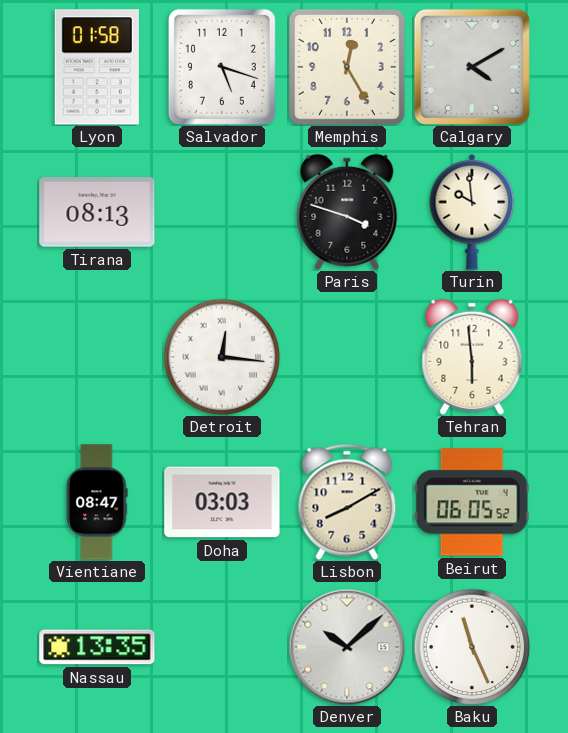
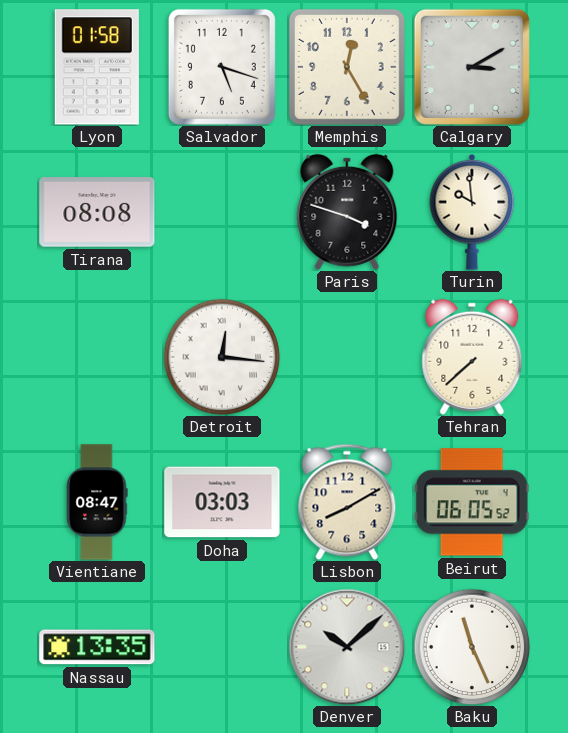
Calgary: 4:10 -> 3:10
Tirana: 08:13 -> 08:08
Tehran: 5:59 -> 7:38
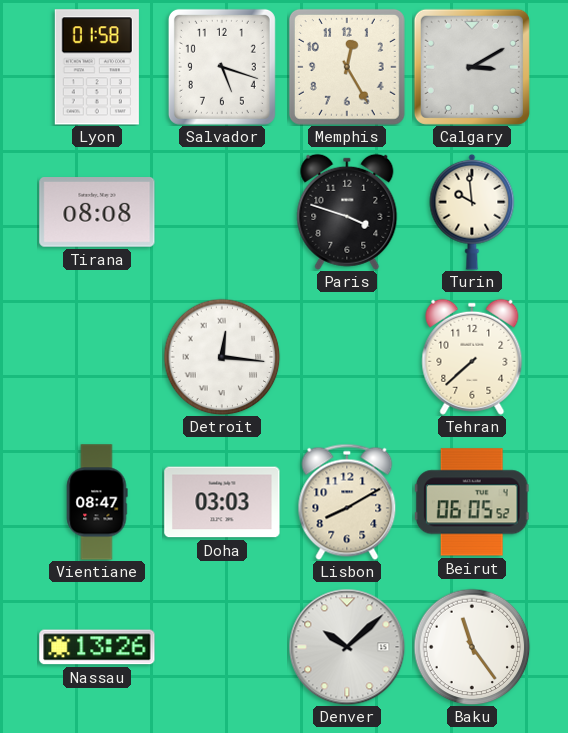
Nassau: 13:35 -> 13:26
Baku: 11:26 -> 11:24
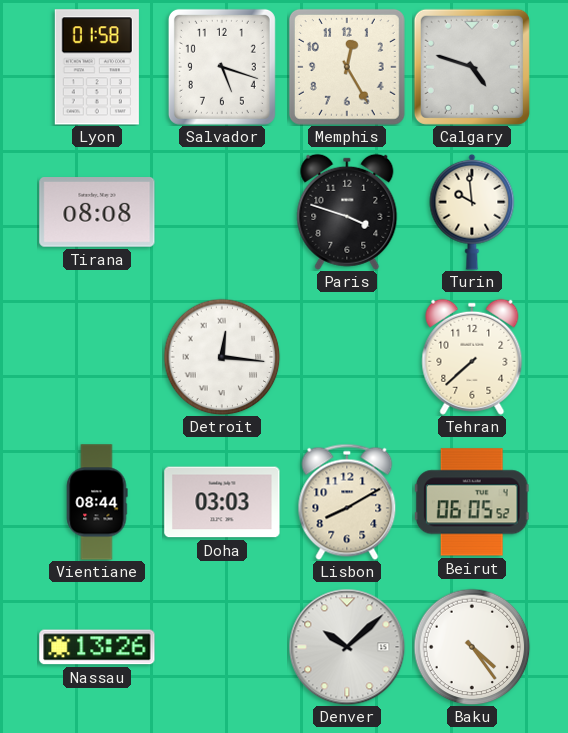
Calgary: 3:10 -> 4:48
Vientiane: 08:47 -> 08:44
Baku: 11:24 -> 4:24
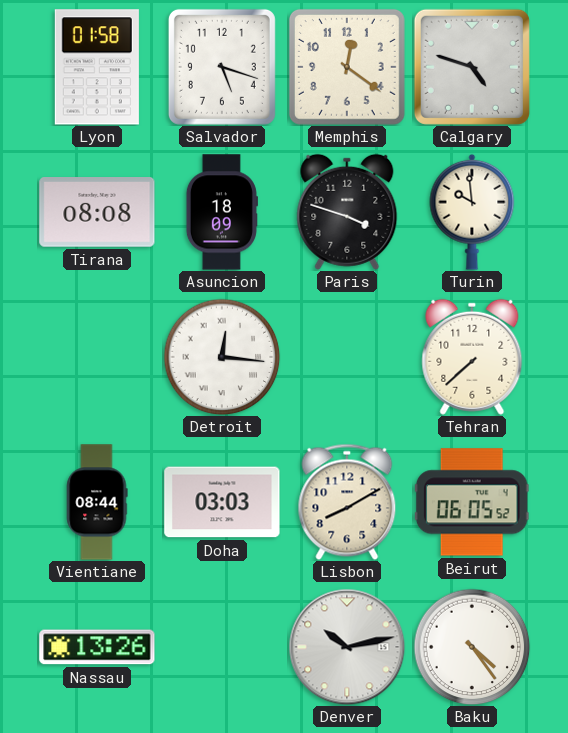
Memphis: 12:25 -> 12:21
Asuncion: none -> 18:09
Denver: 10:08 -> 10:13
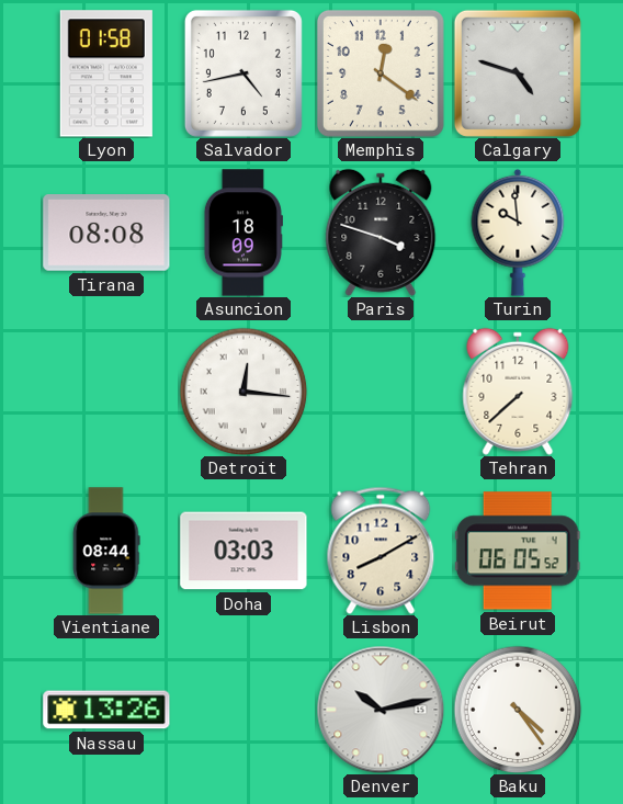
Salvador: 5:18 -> 4:43
